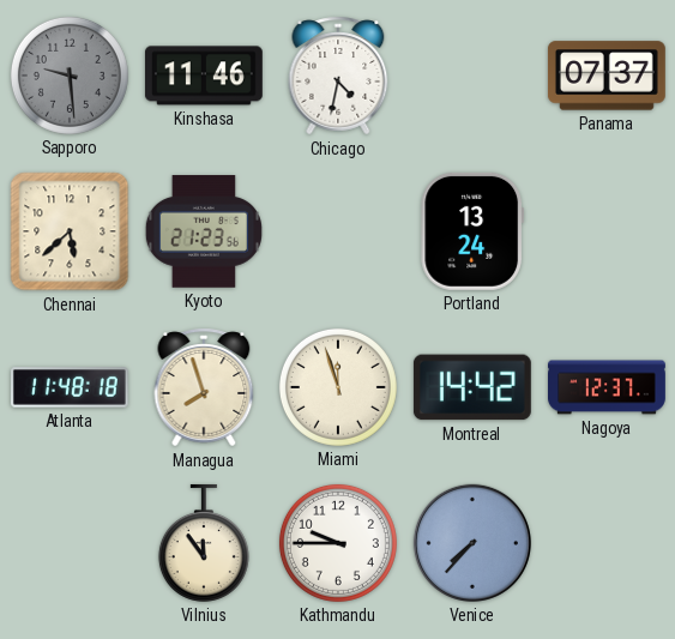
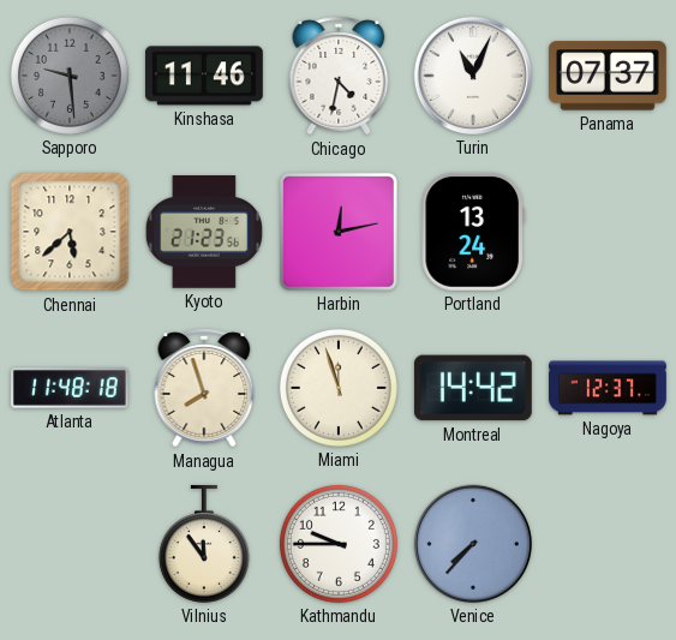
Turin: none -> 11:04
Harbin: none -> 12:13
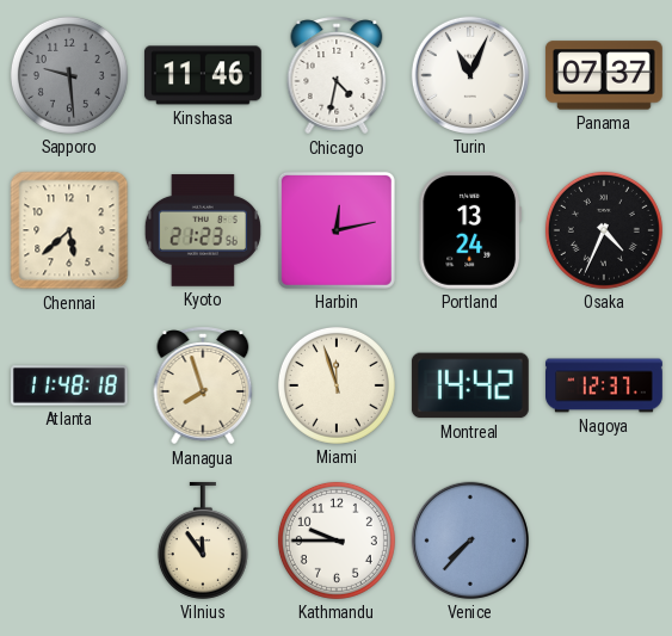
Osaka: none -> 4:34
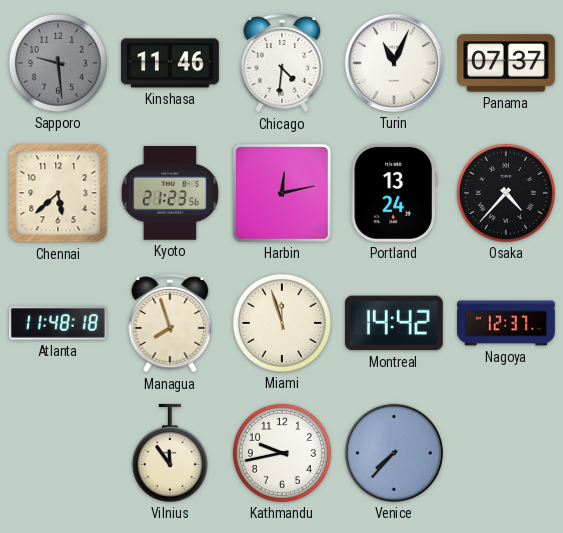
Chicago: 4:32 -> 4:31
Osaka: 4:34 -> 4:37
Kathmandu: 9:45 -> 9:43
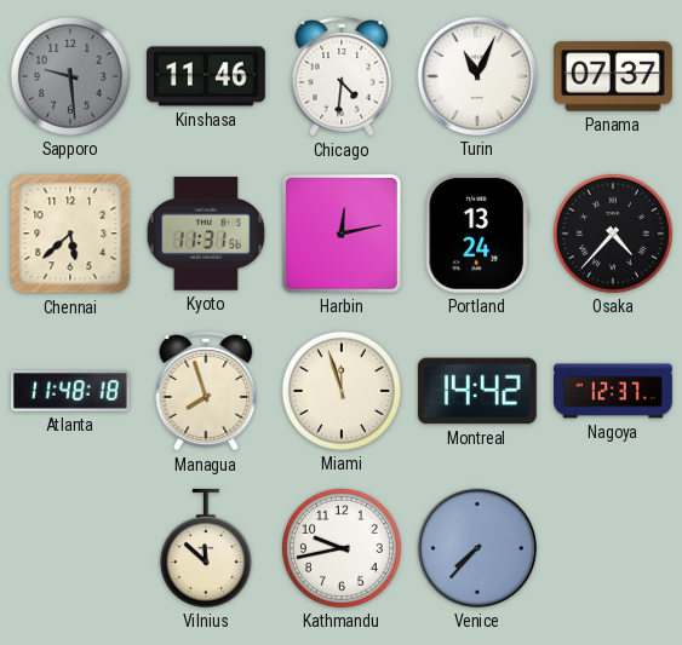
Kyoto: 21:23 -> 11:31
Vilnius: 11:54 -> 11:52
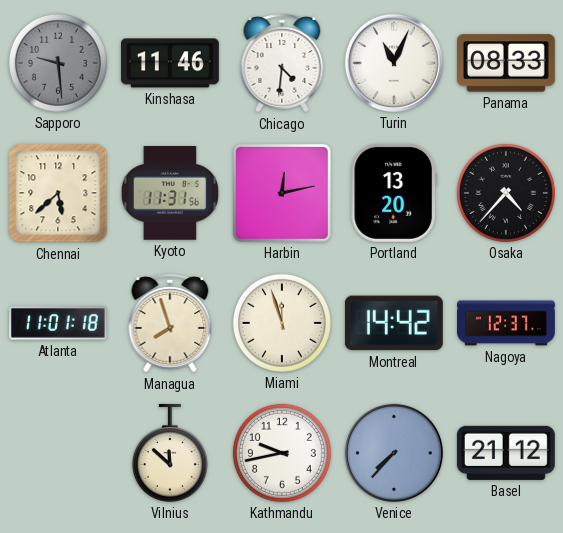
Panama: 07:37 -> 08:33
Portland: 13:24 -> 13:20
Atlanta: 11:48 -> 11:01
Basel: none -> 21:12
